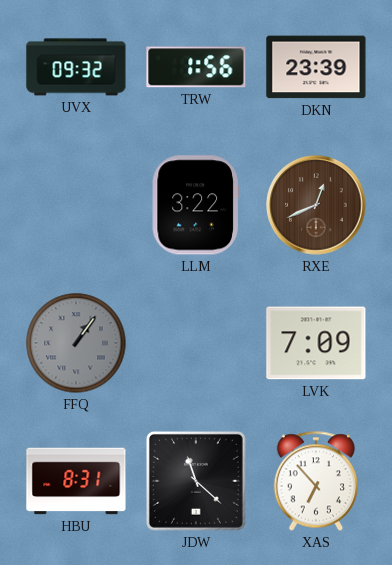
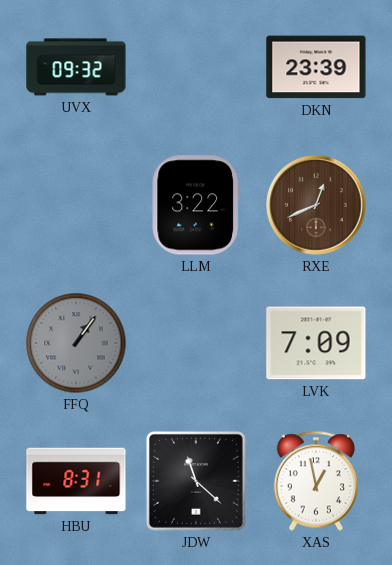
TRW: 1:56 -> none
XAS: 6:53 -> 12:58
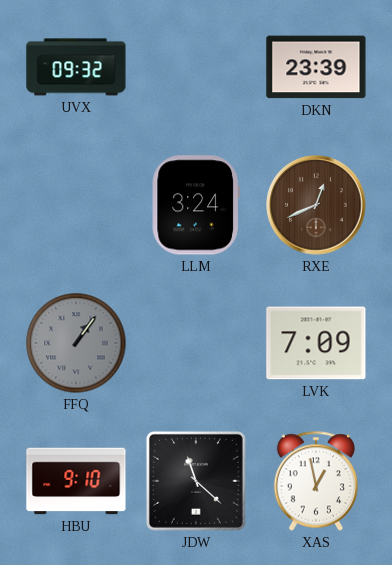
LLM: 3:22 -> 3:24
HBU: 8:31 -> 9:10
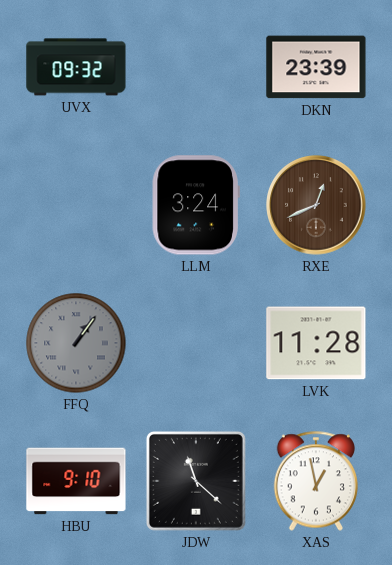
LVK: 7:09 -> 11:28
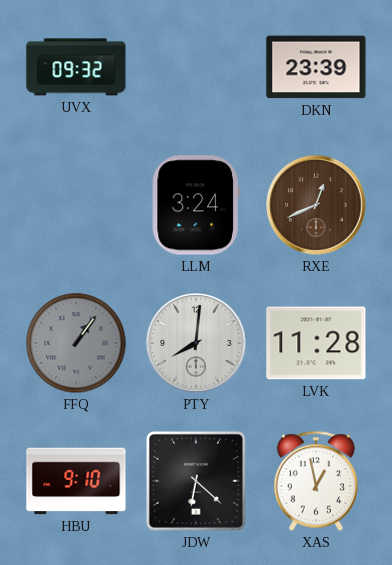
PTY: none -> 8:01
JDW: 11:22 -> 6:22
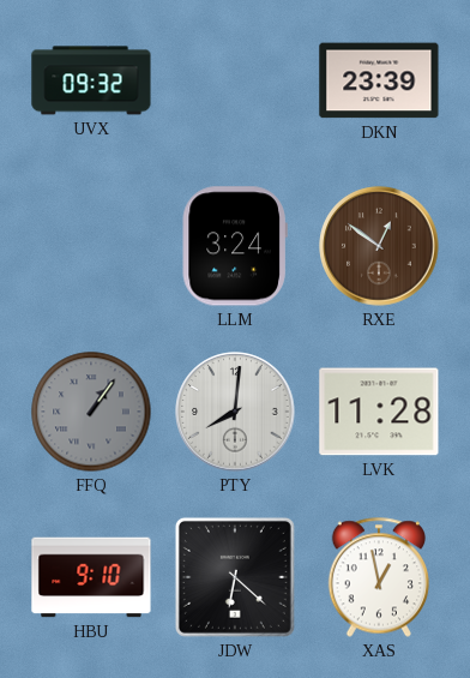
RXE: 12:41 -> 12:51
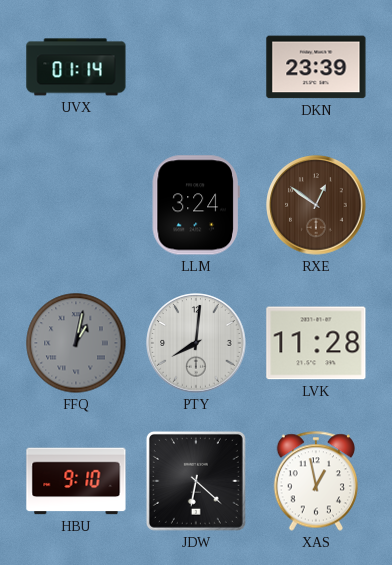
UVX: 09:32 -> 01:14
FFQ: 1:06 -> 1:02
